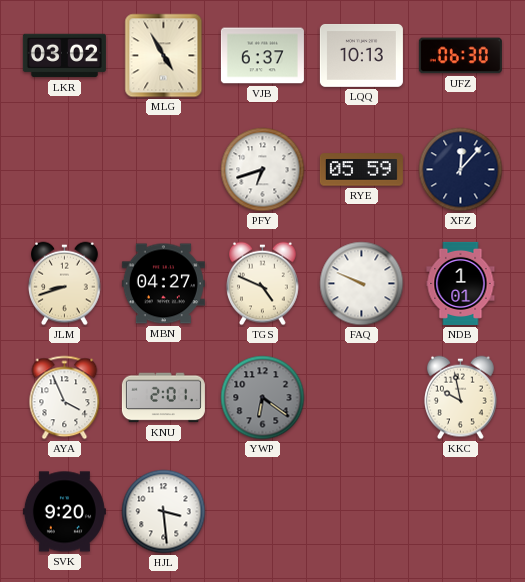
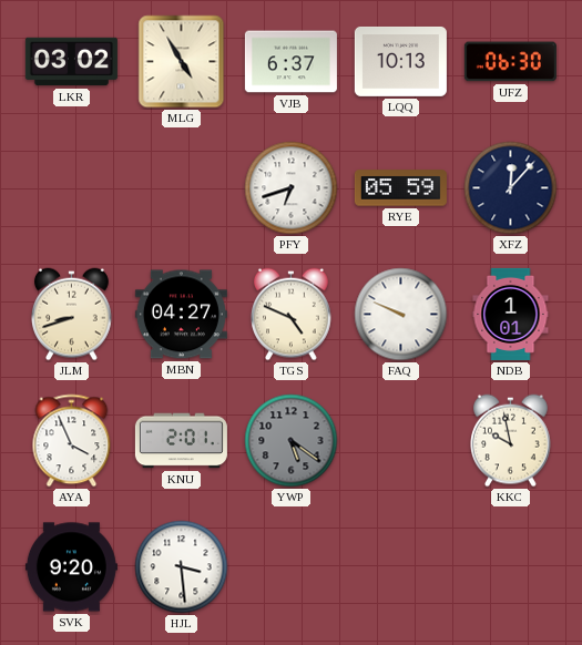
YWP: 6:21 -> 5:21
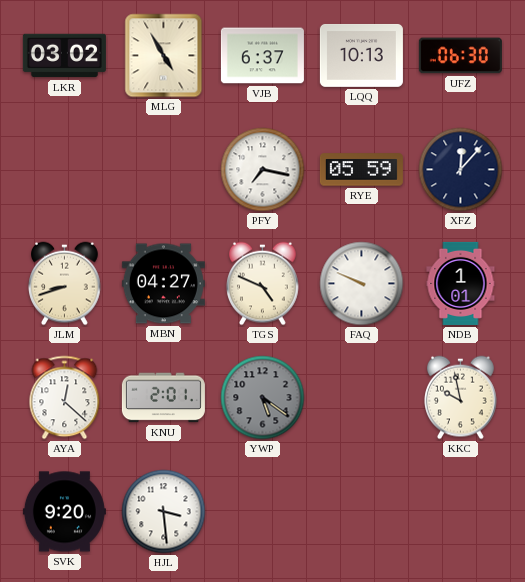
PFY: 6:42 -> 7:17
AYA: 3:56 -> 12:22
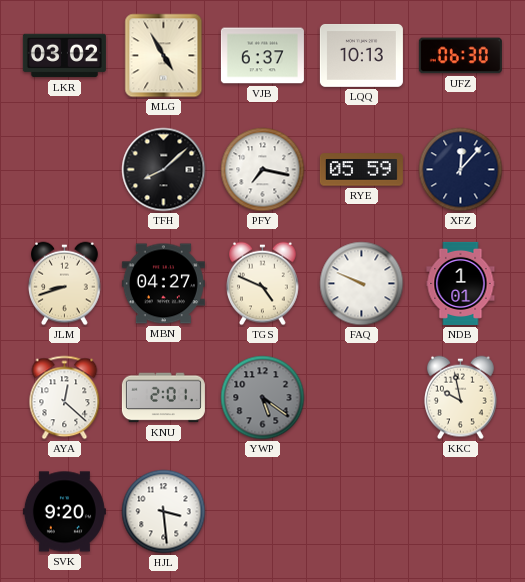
TFH: none -> 8:08
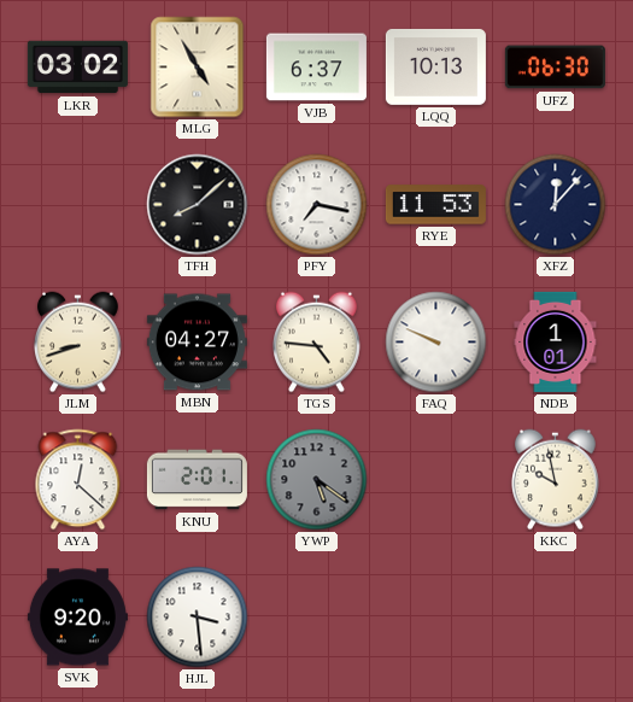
RYE: 05:59 -> 11:53
TGS: 4:49 -> 4:46
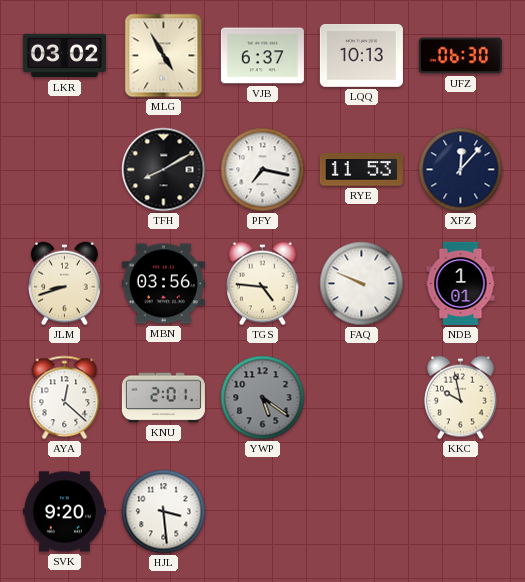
TFH: 8:08 -> 8:10
MBN: 04:27 -> 03:56
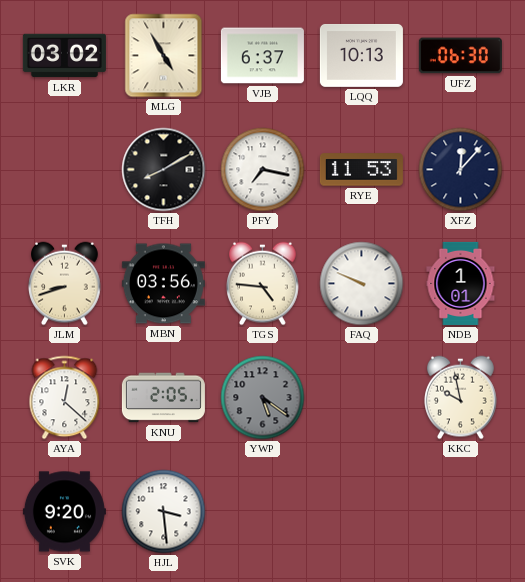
KNU: 2:01 -> 2:05
